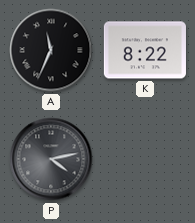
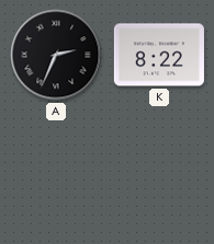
A: 11:34 -> 2:34
P: 4:13 -> none
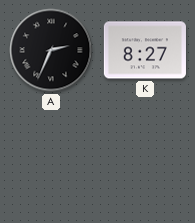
K: 8:22 -> 8:27
